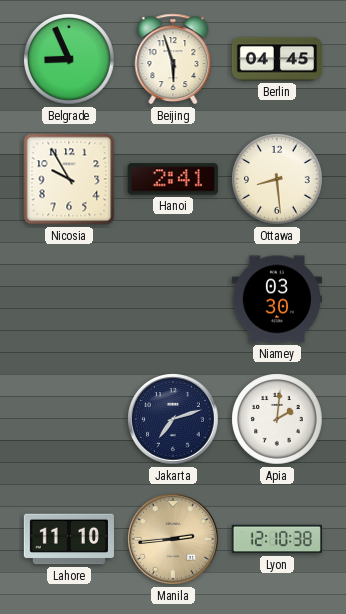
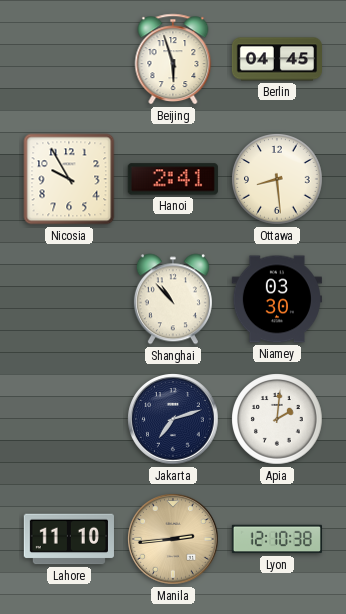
Belgrade: 8:56 -> none
Shanghai: none -> 10:53
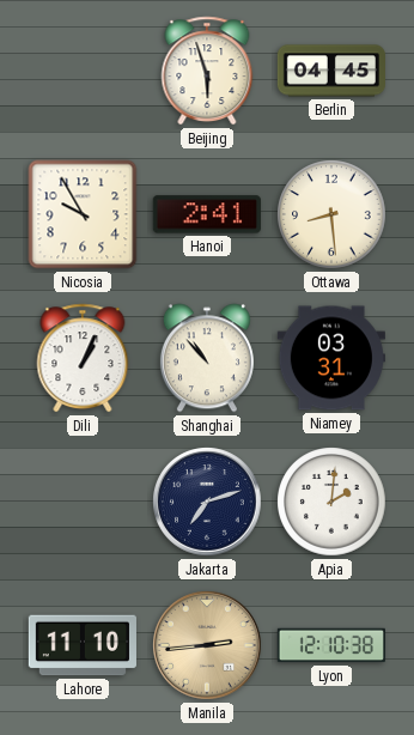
Dili: none -> 1:04
Niamey: 03:30 -> 03:31
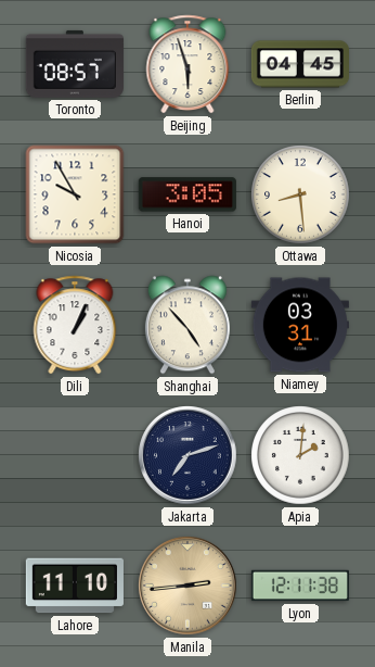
Toronto: none -> 08:57
Hanoi: 2:41 -> 3:05
Shanghai: 10:53 -> 4:53
Lyon: 12:10 -> 12:11
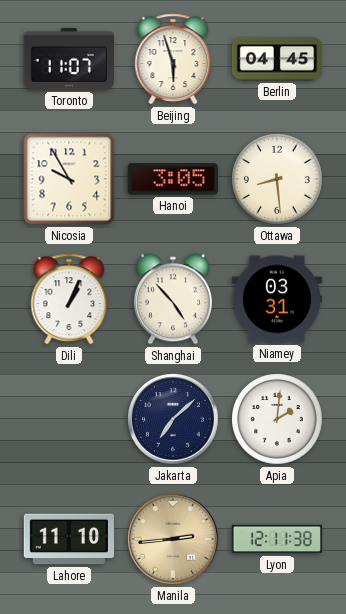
Toronto: 08:57 -> 11:07
Jakarta: 7:12 -> 7:08
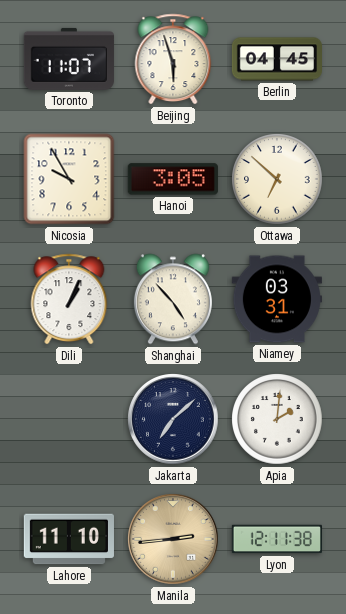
Ottawa: 8:29 -> 6:52
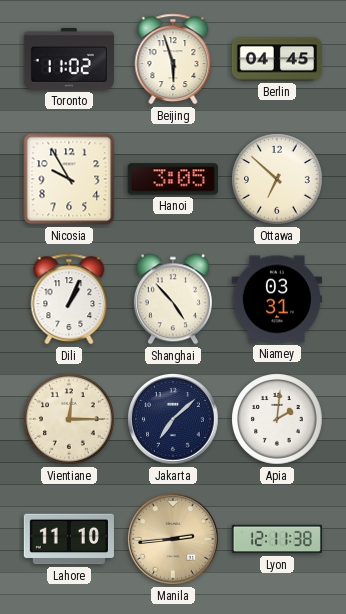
Toronto: 11:07 -> 11:02
Vientiane: none -> 12:15
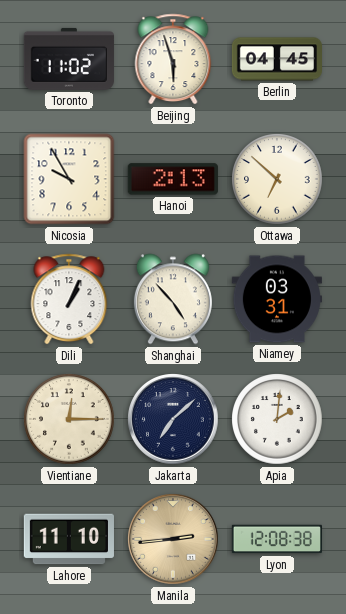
Hanoi: 3:05 -> 2:13
Lyon: 12:11 -> 12:08
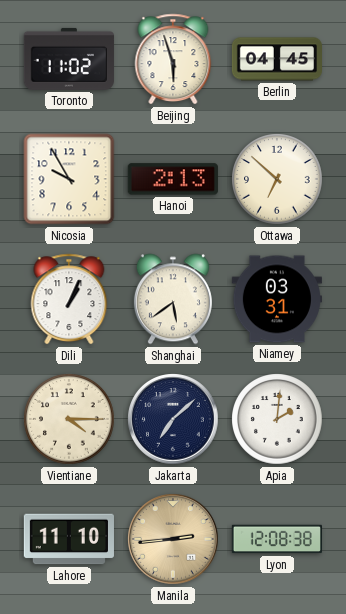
Shanghai: 4:53 -> 5:39
Vientiane: 12:15 -> 4:15
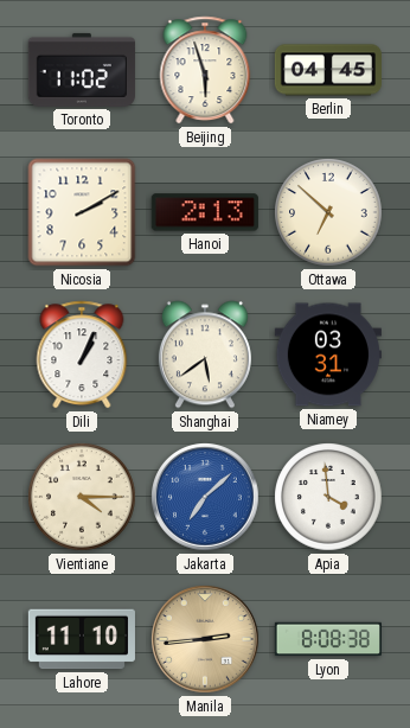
Nicosia: 9:55 -> 2:10
Jakarta dial: navy -> blue
Apia: 2:01 -> 3:59
Lyon: 12:08 -> 8:08
